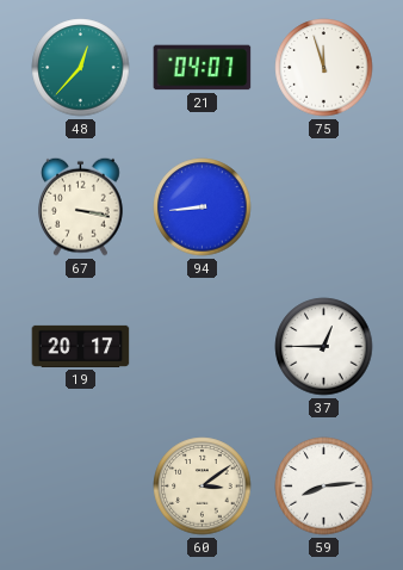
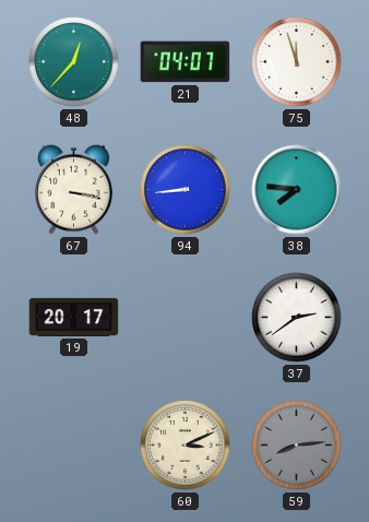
38: none -> 7:46
37: 12:45 -> 2:39
60: 3:09 -> 3:11
59 dial: white -> grey
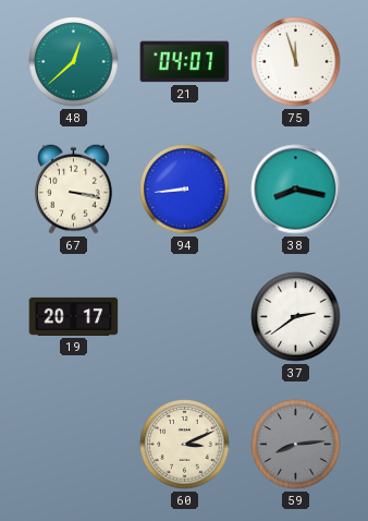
48: 12:37 -> 12:38
38: 7:46 -> 8:17
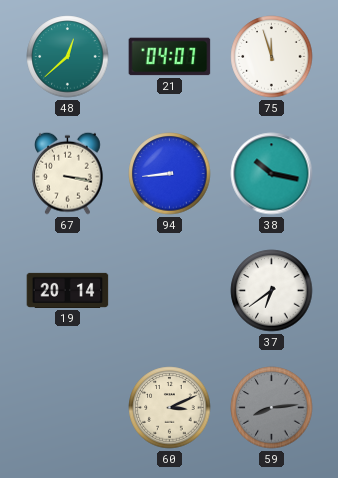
38: 8:17 -> 10:17
19: 20:17 -> 20:14
37: 2:39 -> 6:39
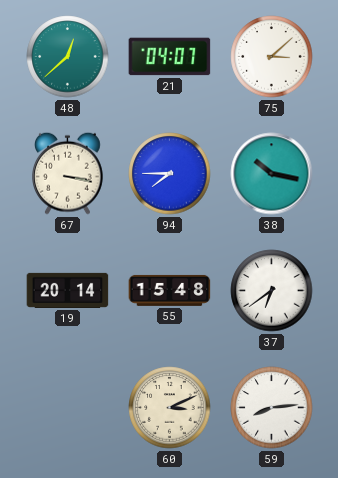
75: 11:57 -> 3:08
94: 8:44 -> 7:45
55: none -> 15:48
59 dial: grey -> white
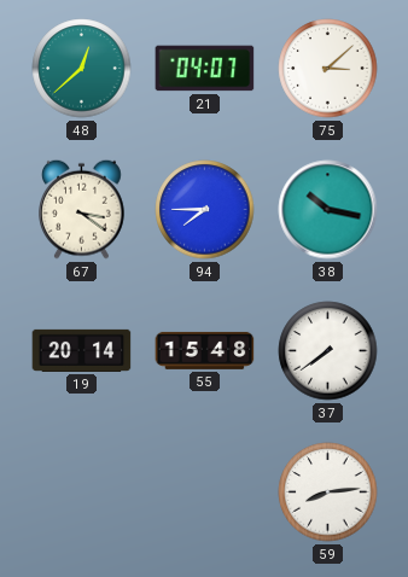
67: 3:17 -> 3:21
37: 6:39 -> 7:39
60: 3:11 -> none
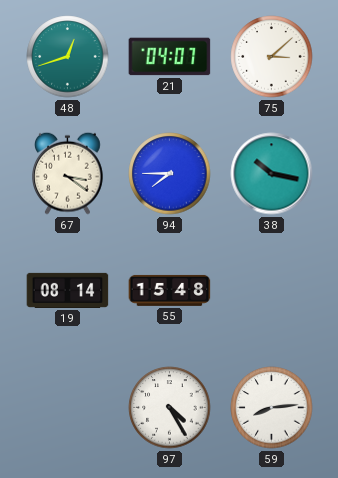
48: 12:38 -> 12:42
19: 20:14 -> 08:14
37: 7:39 -> none
97: none -> 4:25
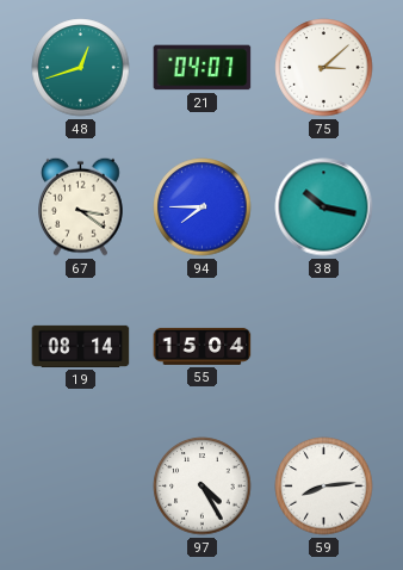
55: 15:48 -> 15:04
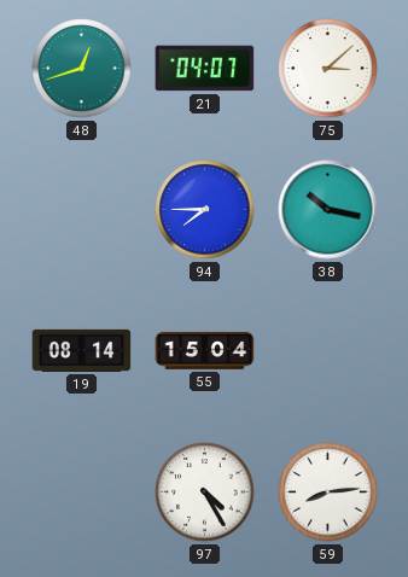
67: 3:21 -> none
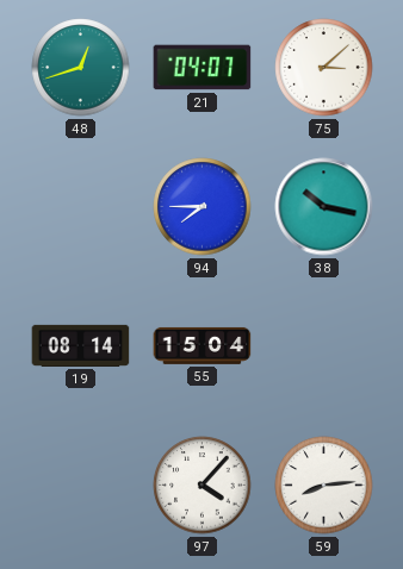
97: 4:25 -> 4:07
